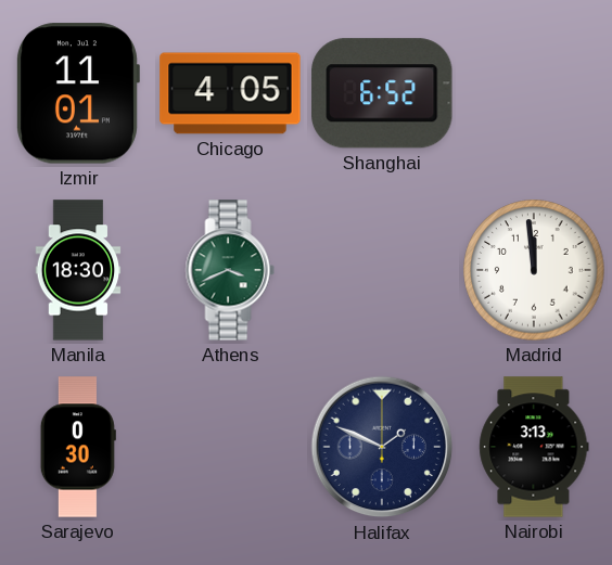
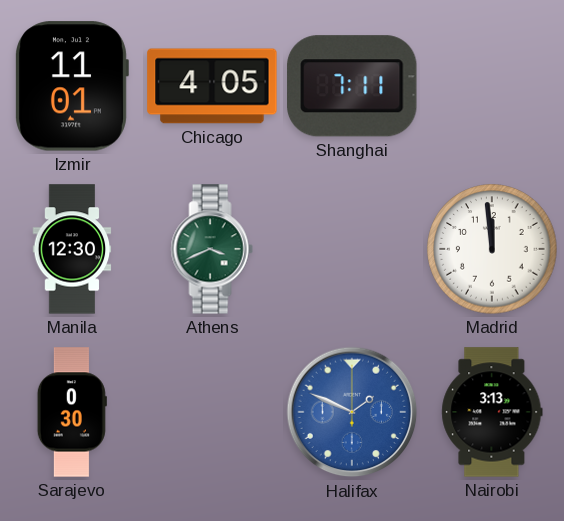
Shanghai: 6:52 -> 7:11
Manila: 18:30 -> 12:30
Halifax dial: navy -> blue
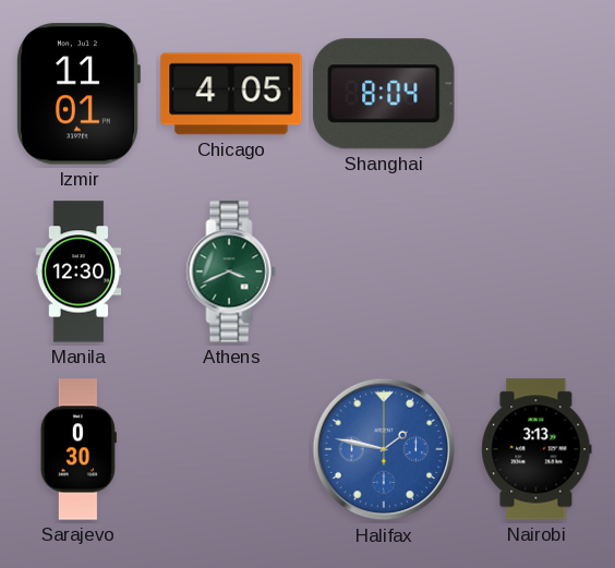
Shanghai: 7:11 -> 8:04
Madrid: 11:59 -> none
Halifax: 1:49 -> 1:47
